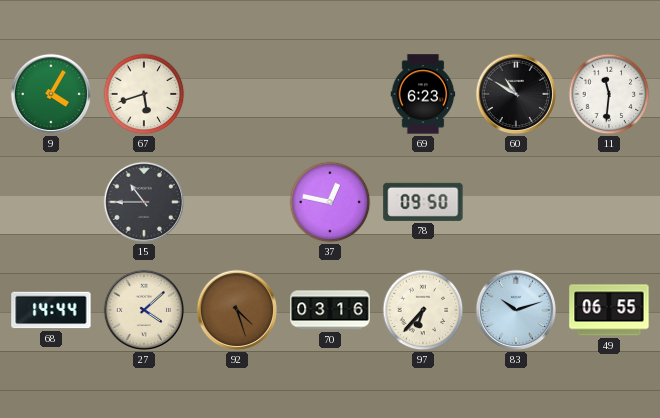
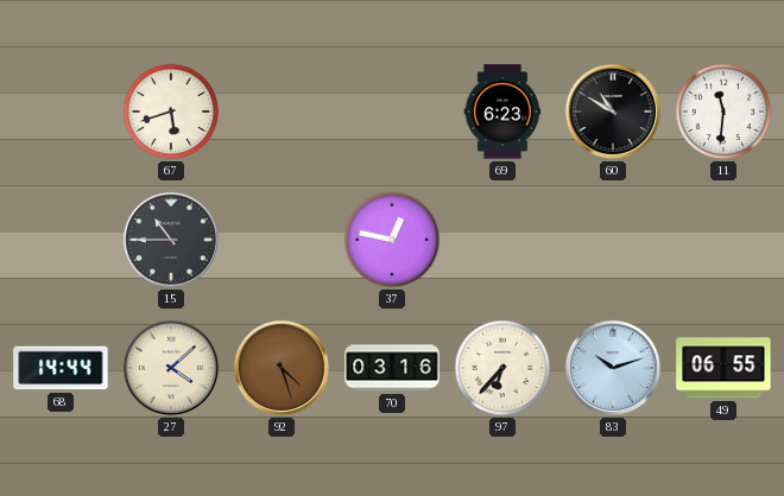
9: 4:05 -> none
78: 09:50 -> none
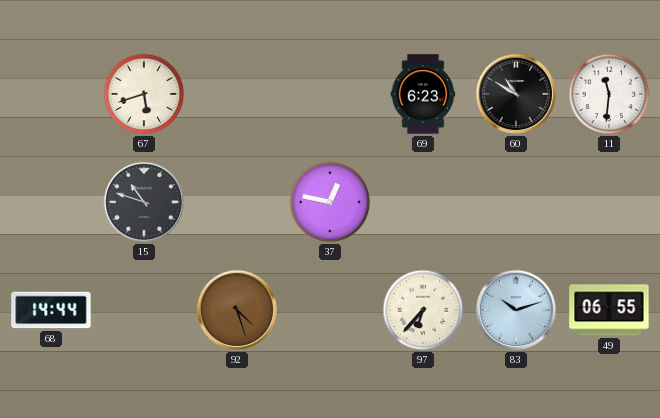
15: 10:45 -> 10:48
27: 4:08 -> none
70: 03:16 -> none
